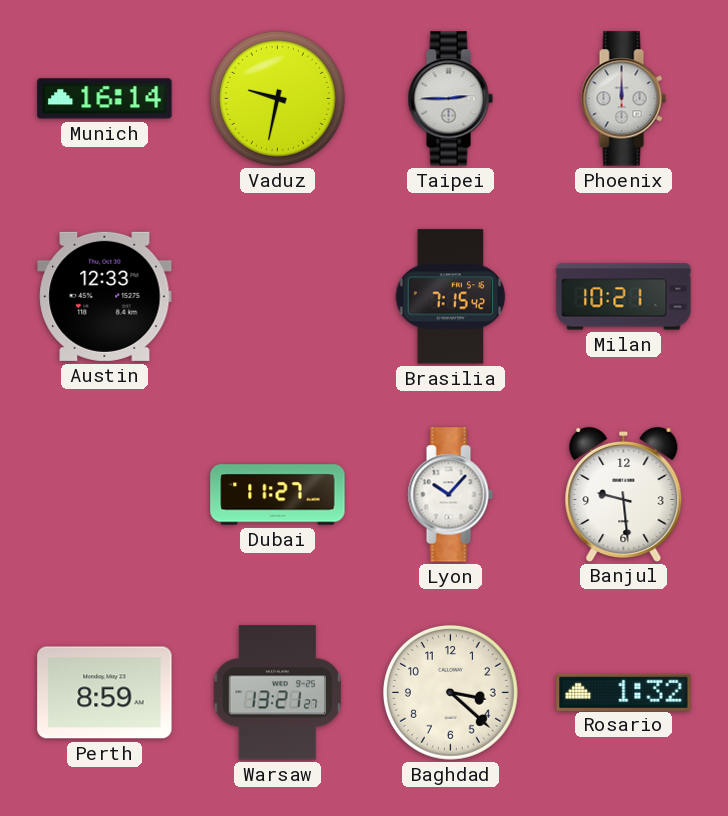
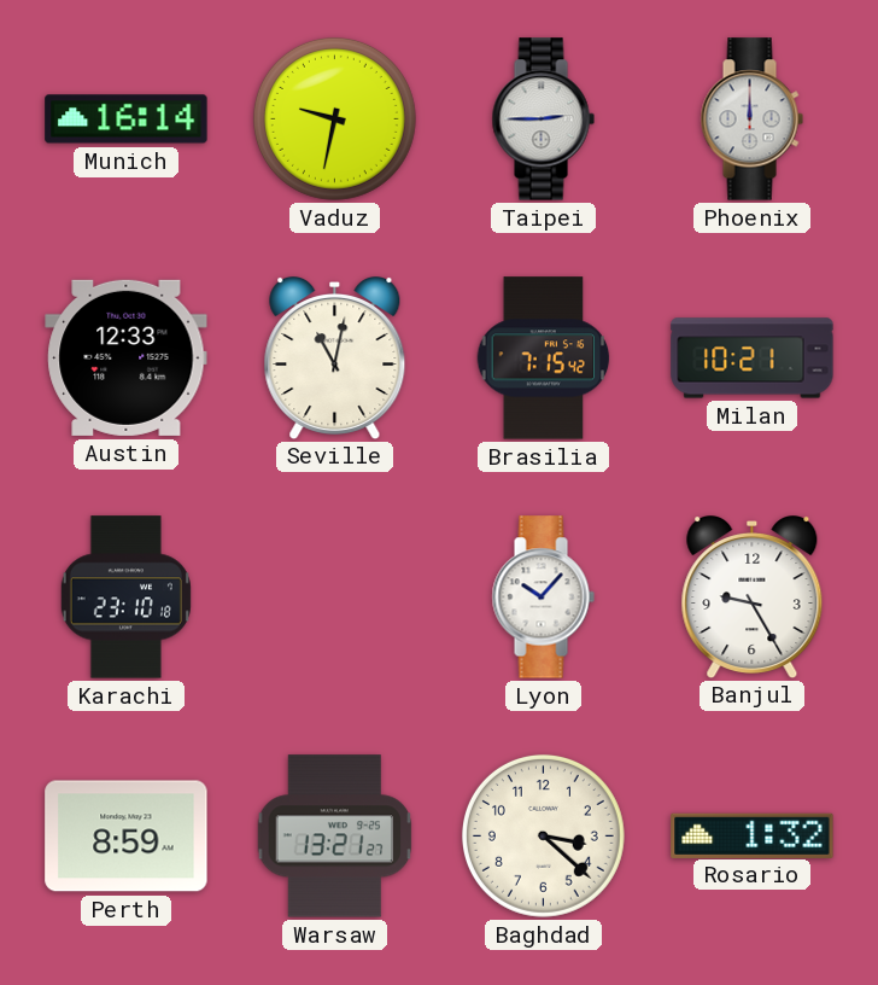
Seville: none -> 11:02
Karachi: none -> 23:10
Dubai: 11:27 -> none
Banjul: 9:29 -> 9:25
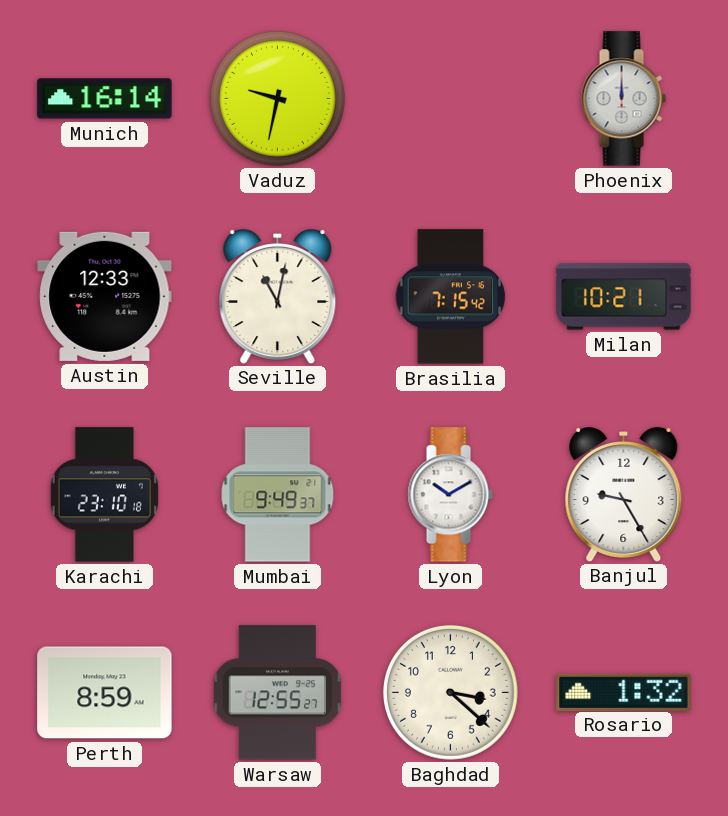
Taipei: 2:45 -> none
Mumbai: none -> 9:49
Lyon: 10:07 -> 10:10
Warsaw: 13:21 -> 12:55
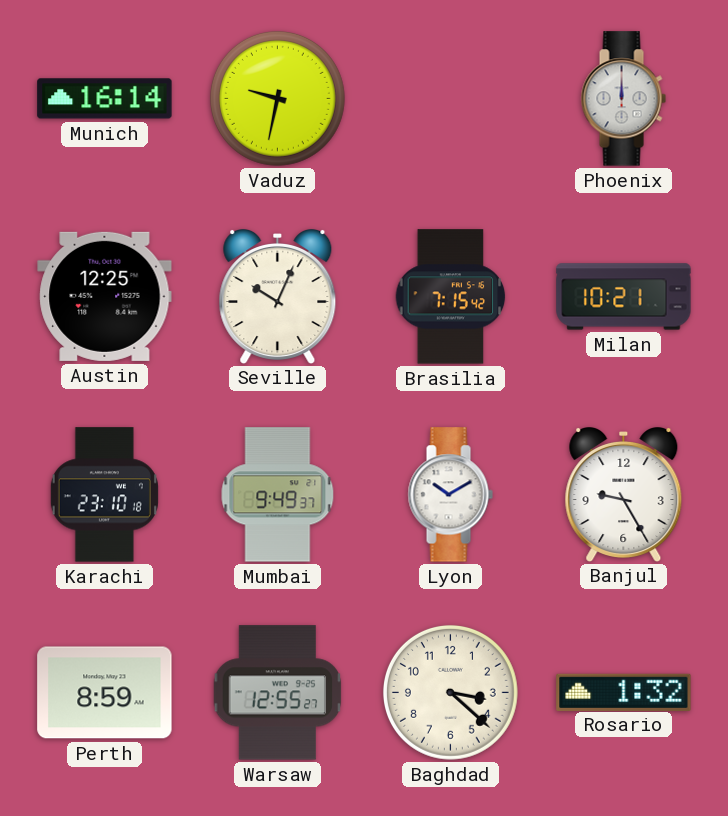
Austin: 12:33 -> 12:25
Seville: 11:02 -> 10:04
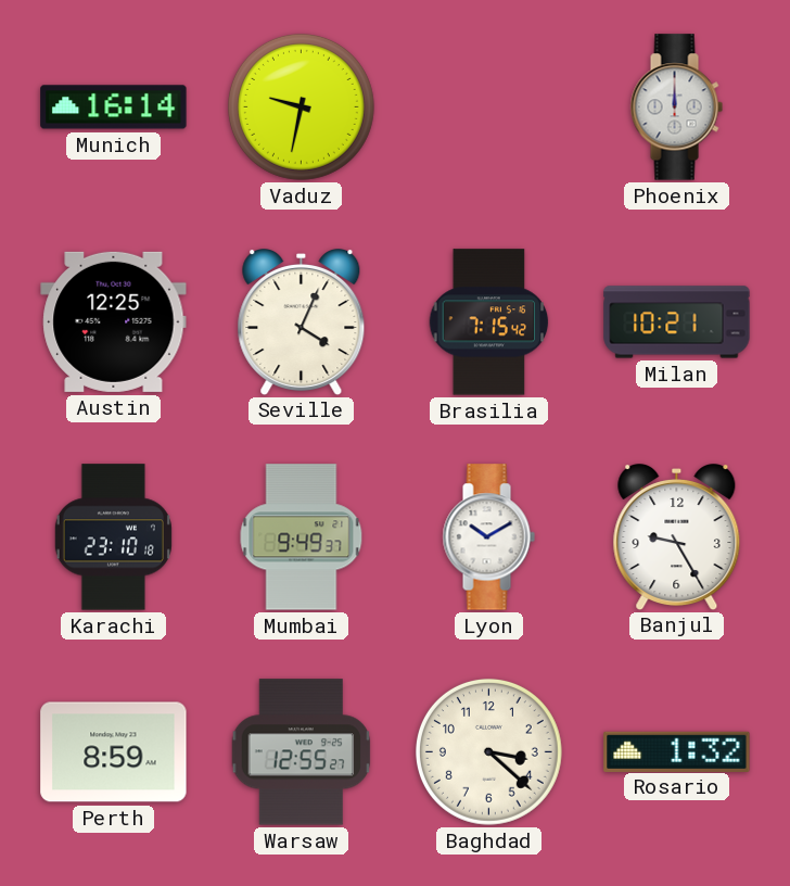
Seville: 10:04 -> 4:04
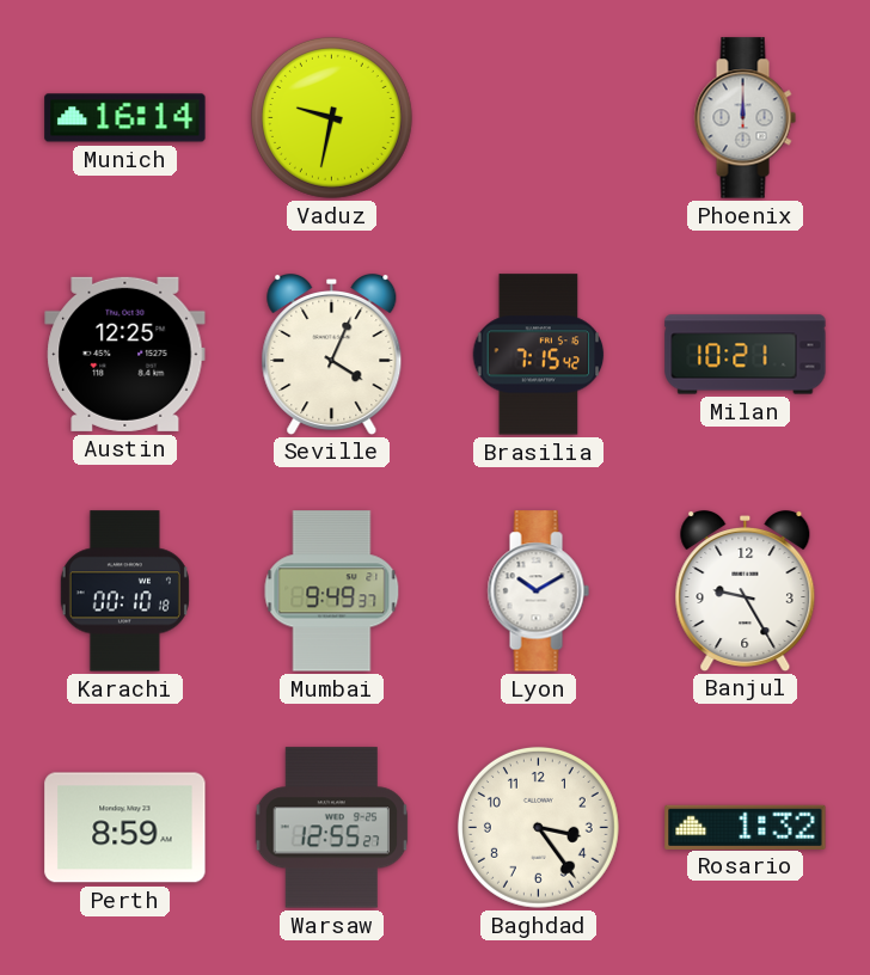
Karachi: 23:10 -> 00:10
Baghdad: 3:22 -> 3:24
